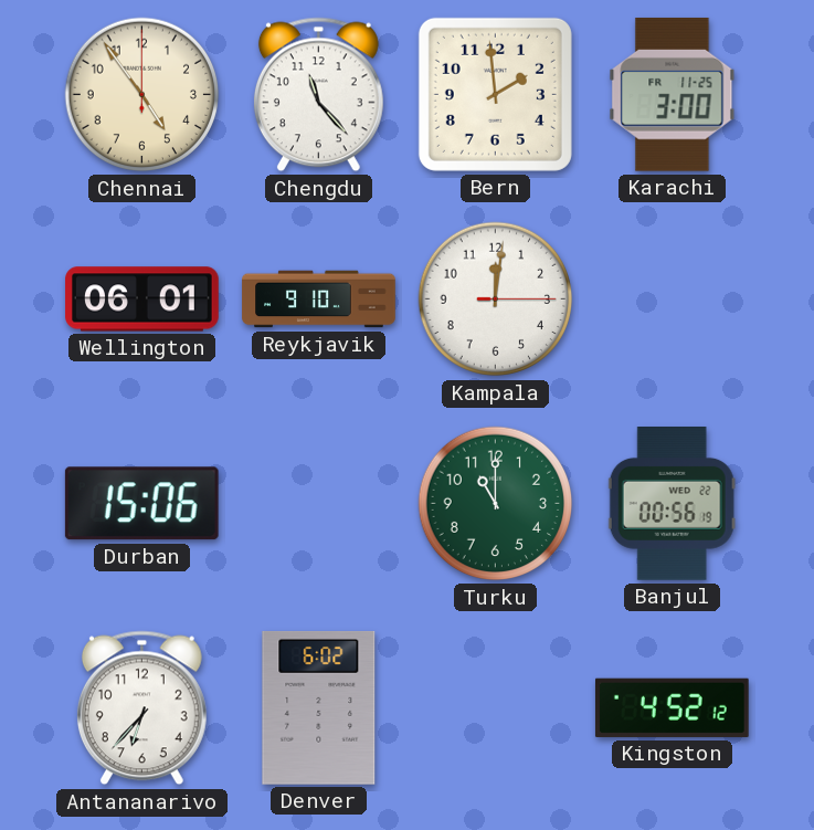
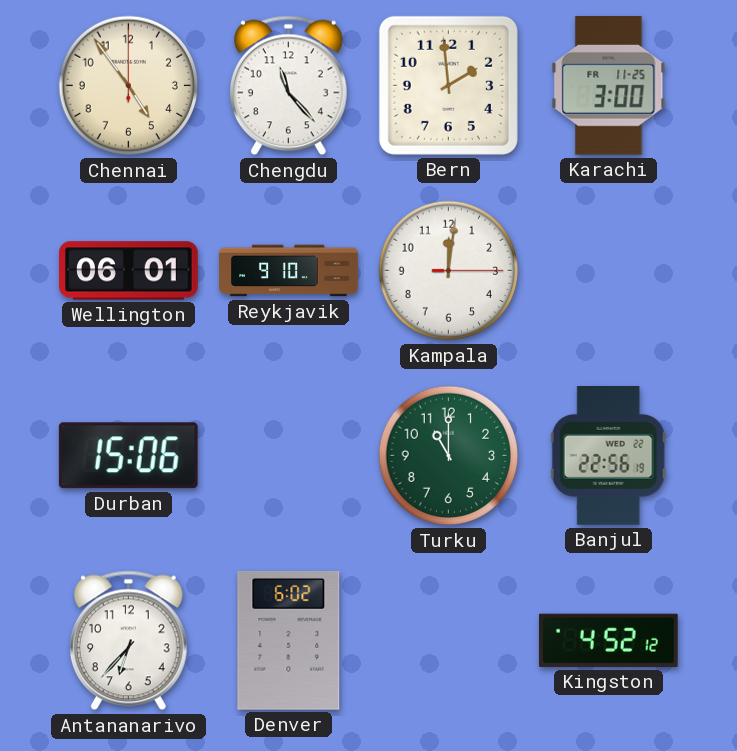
Banjul: 00:56 -> 22:56
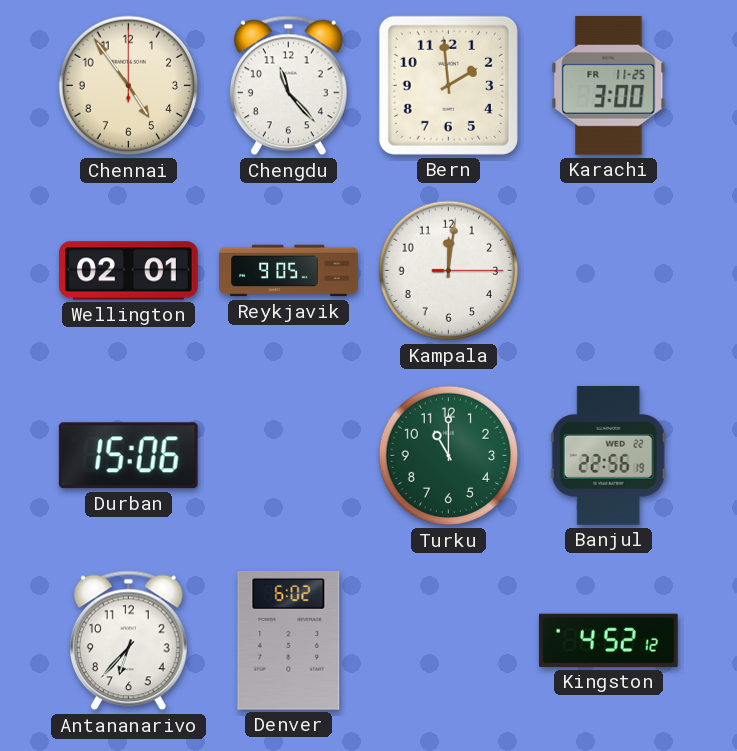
Wellington: 06:01 -> 02:01
Reykjavik: 9:10 -> 9:05
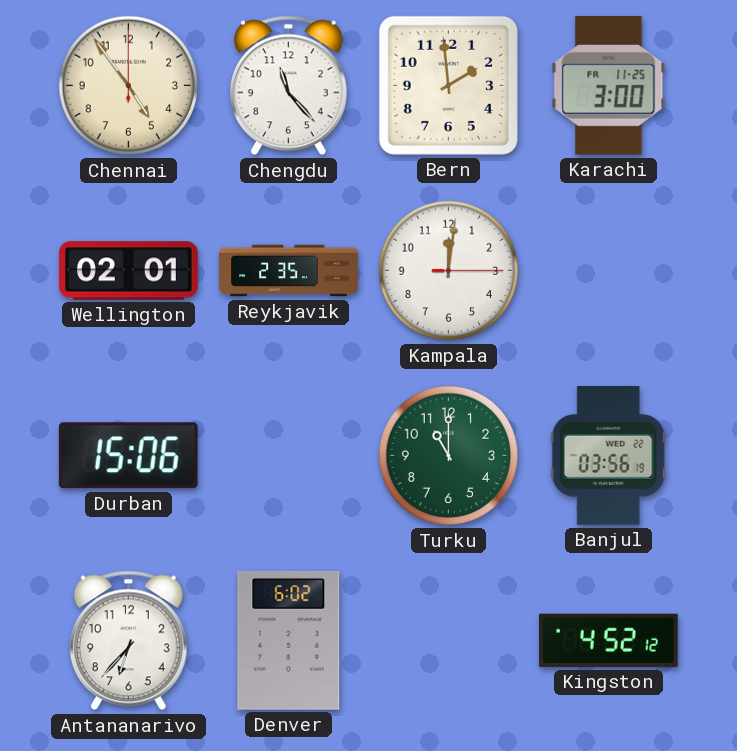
Reykjavik: 9:05 -> 2:35
Banjul: 22:56 -> 03:56
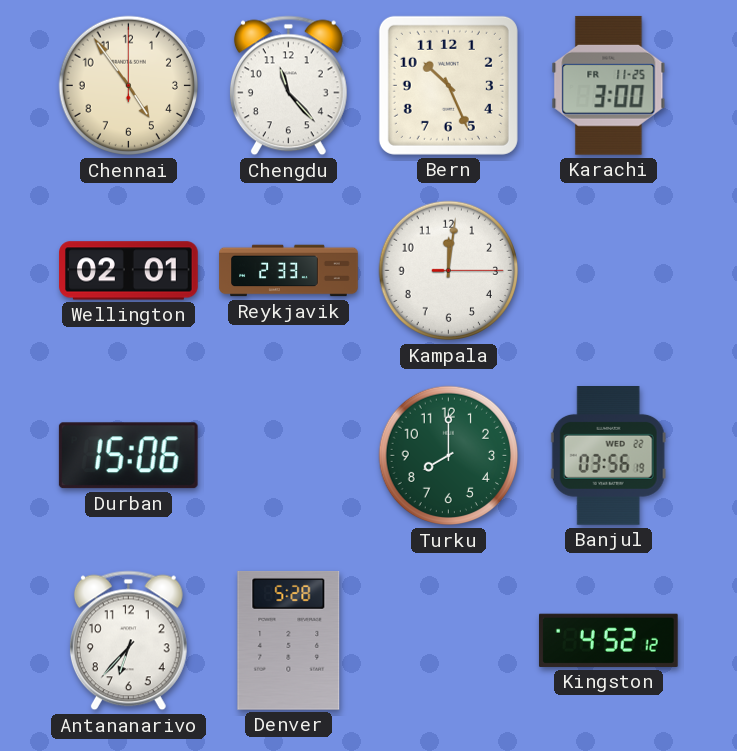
Bern: 1:59 -> 10:26
Reykjavik: 2:35 -> 2:33
Turku: 11:00 -> 8:00
Denver: 6:02 -> 5:28
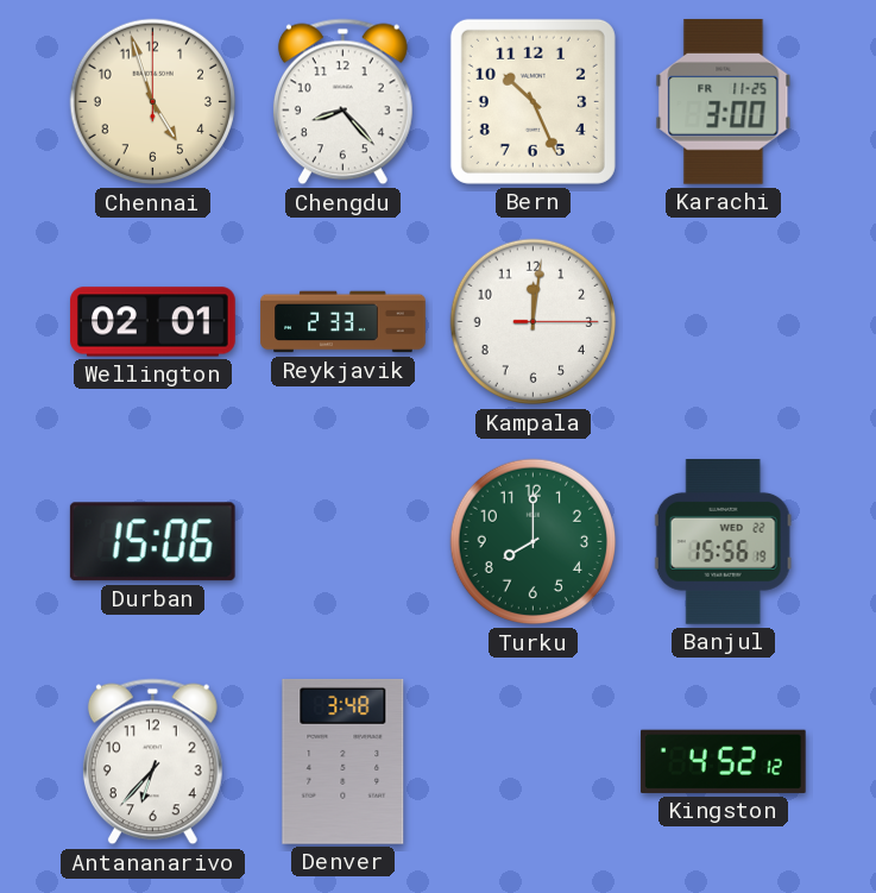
Chennai: 4:54 -> 4:57
Chengdu: 11:23 -> 8:23
Banjul: 03:56 -> 15:56
Denver: 5:28 -> 3:48
